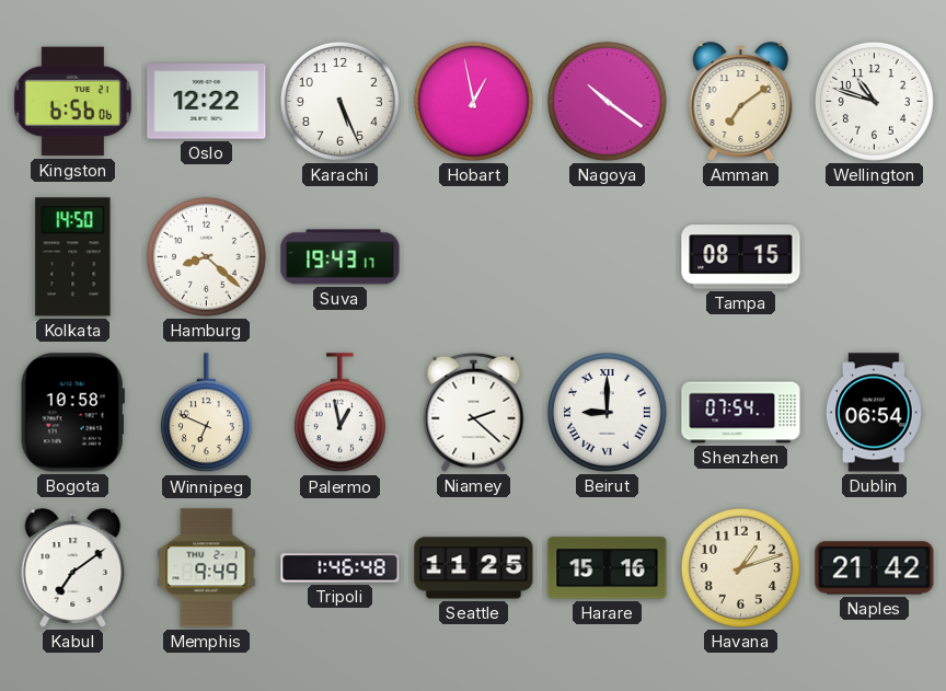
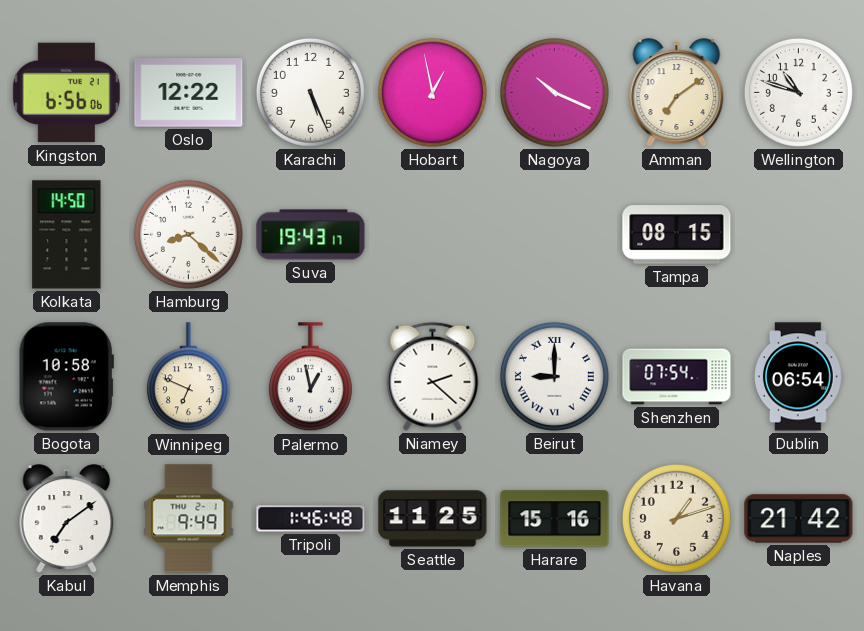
Nagoya: 10:21 -> 10:19
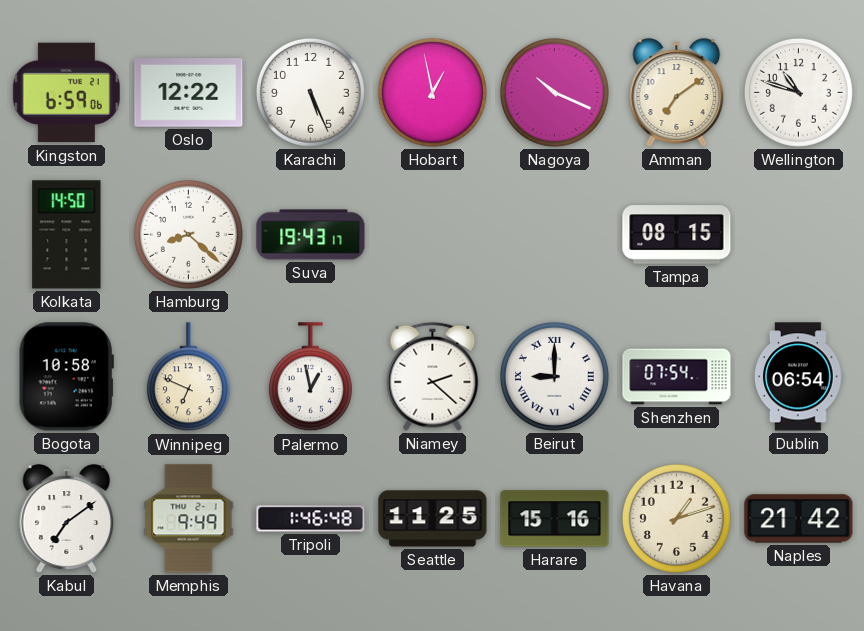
Kingston: 6:56 -> 6:59
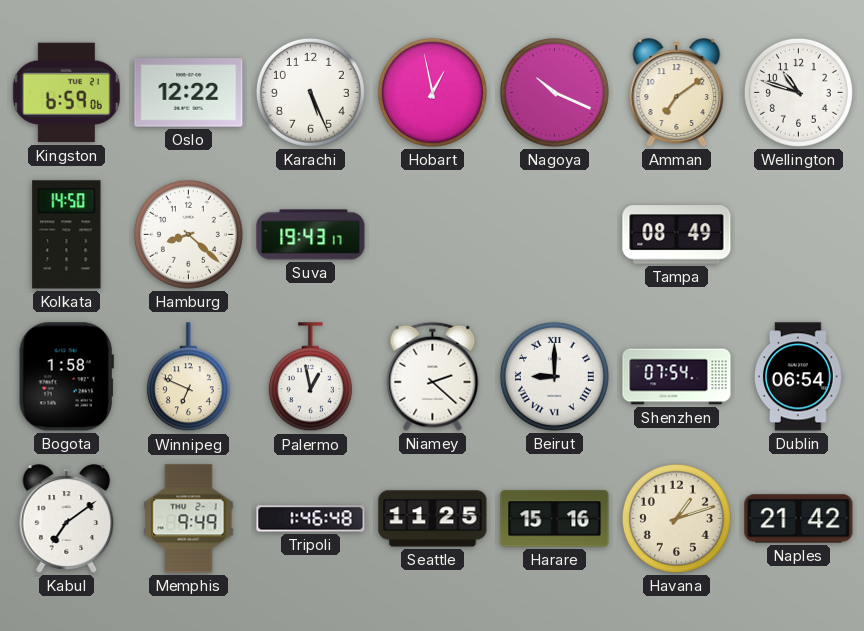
Tampa: 08:15 -> 08:49
Bogota: 10:58 -> 1:58
